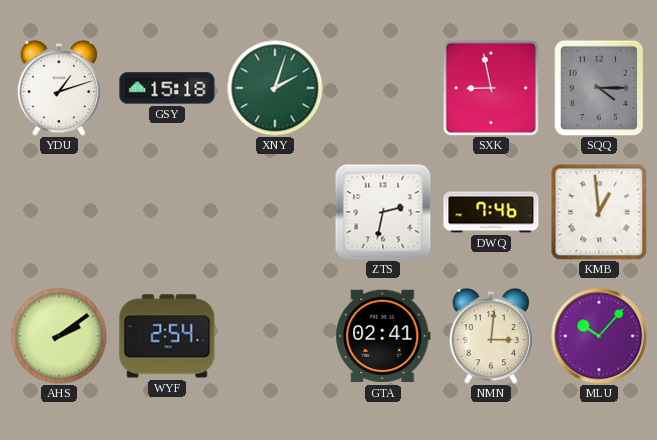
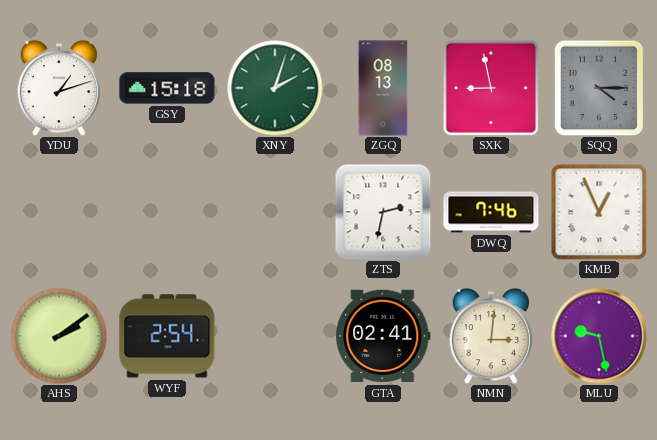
ZGQ: none -> 08:13
KMB: 12:59 -> 12:56
MLU: 10:07 -> 9:28
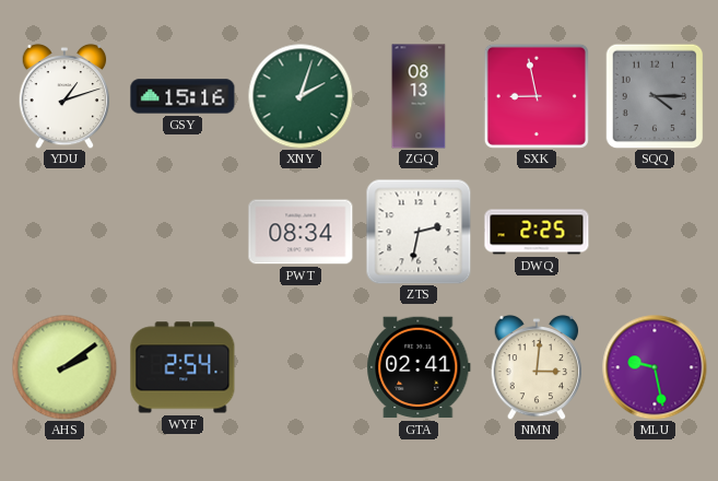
GSY: 15:18 -> 15:16
PWT: none -> 08:34
DWQ: 7:46 -> 2:25
KMB: 12:56 -> none
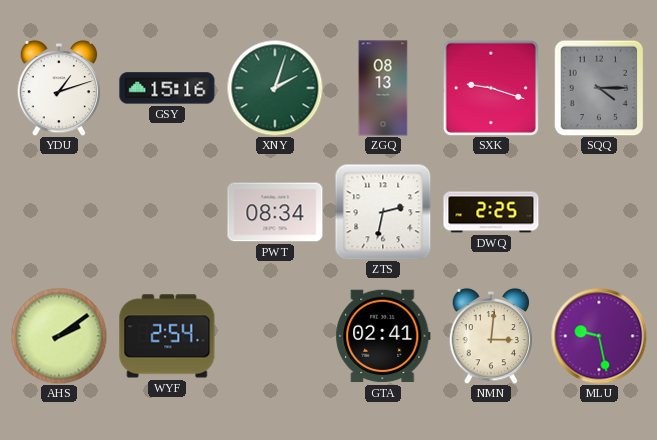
SXK: 8:58 -> 9:18
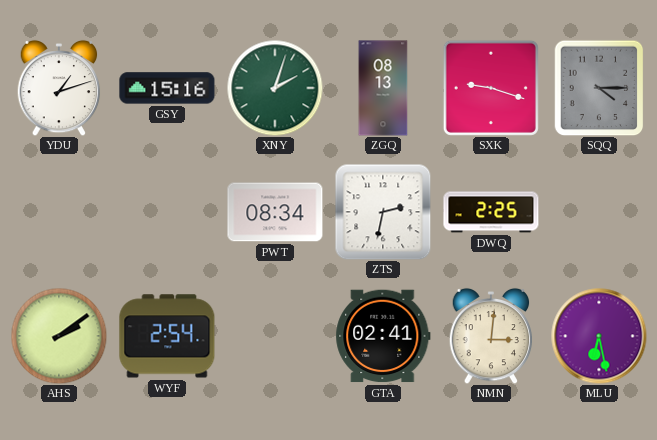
MLU: 9:28 -> 6:28
